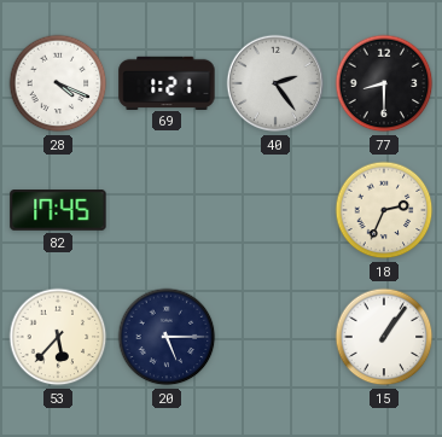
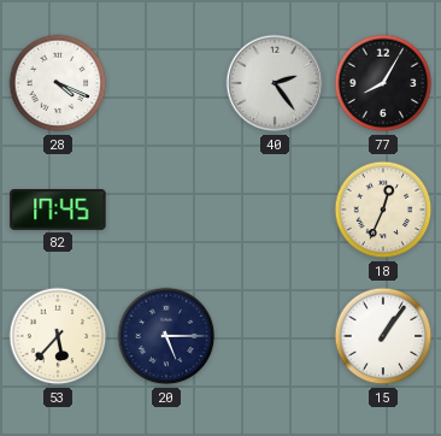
69: 1:21 -> none
77: 8:30 -> 8:05
18: 2:34 -> 12:34
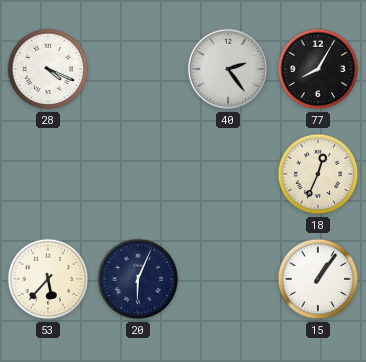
82: 17:45 -> none
20: 5:15 -> 6:04
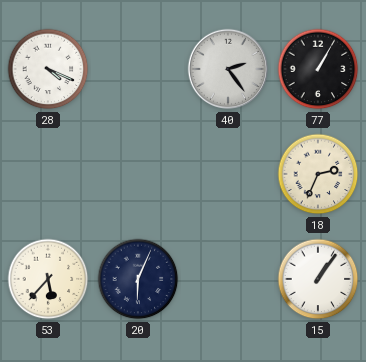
77: 8:05 -> 1:05
18: 12:34 -> 2:34
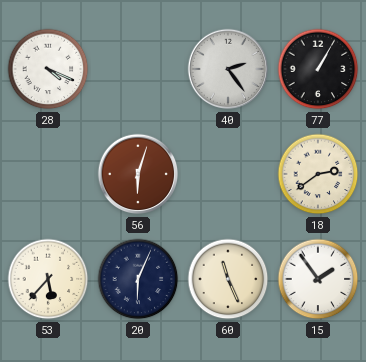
56: none -> 6:03
18: 2:34 -> 2:39
60: none -> 11:26
15: 1:06 -> 1:54
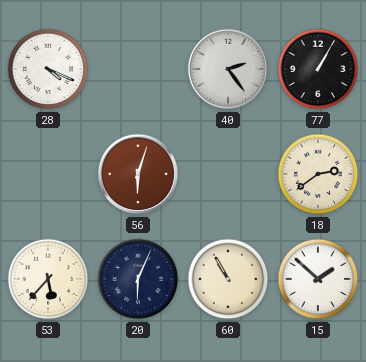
60: 11:26 -> 10:55
15: 1:54 -> 1:52
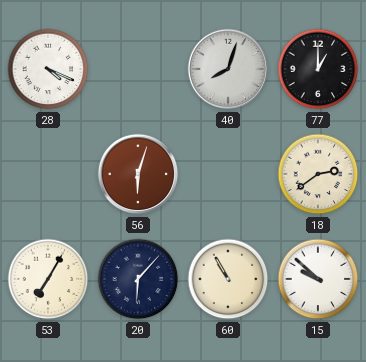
40: 2:24 -> 8:03
77: 1:05 -> 1:00
53: 5:37 -> 7:05
20: 6:04 -> 6:07
15: 1:52 -> 9:52
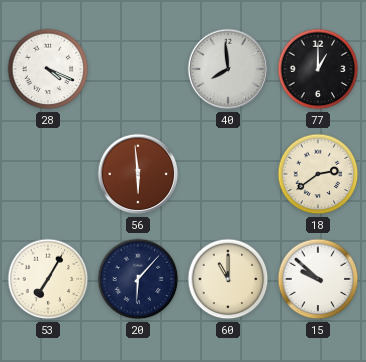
40: 8:03 -> 7:59
56: 6:03 -> 5:59
60: 10:55 -> 11:00
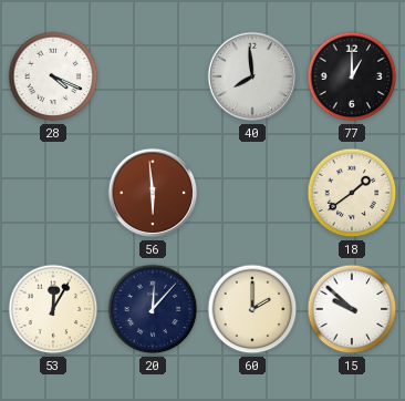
18: 2:39 -> 1:39
53: 7:05 -> 12:05
20: 6:07 -> 12:07
60: 11:00 -> 2:00
